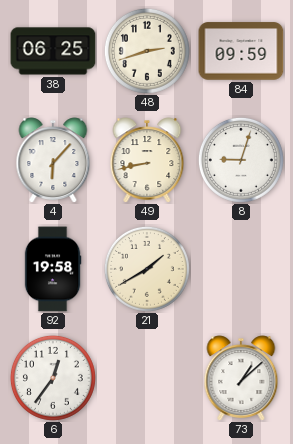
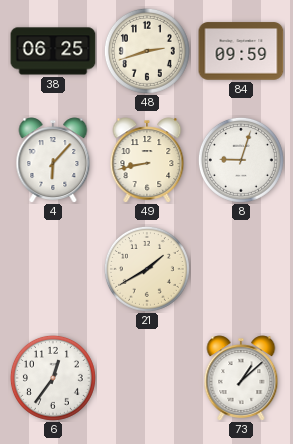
92: 19:58 -> none
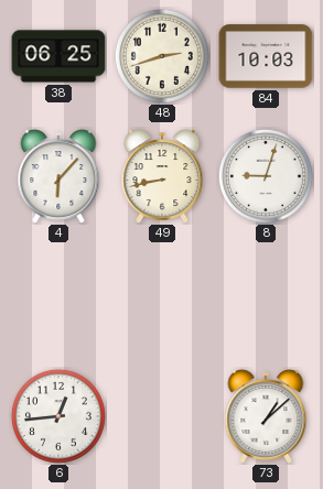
84: 09:59 -> 10:03
21: 1:40 -> none
6: 12:36 -> 12:44
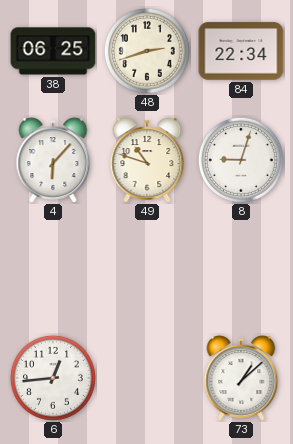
84: 10:03 -> 22:34
49: 8:43 -> 10:48
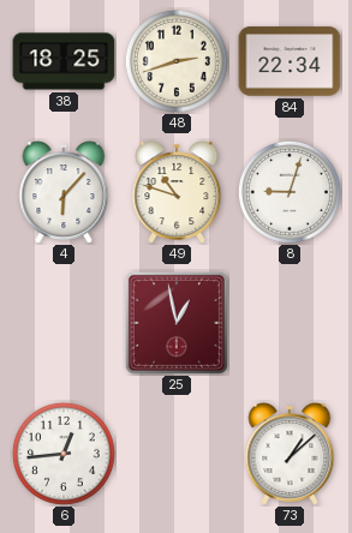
38: 06:25 -> 18:25
25: none -> 12:58
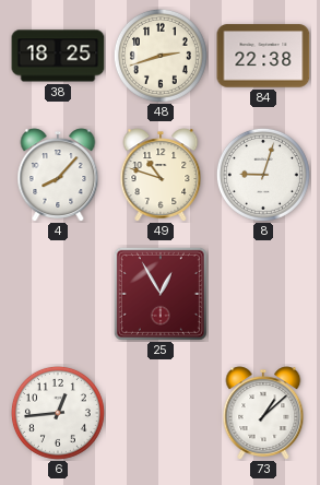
84: 22:34 -> 22:38
4: 6:07 -> 8:07
25: 12:58 -> 12:55
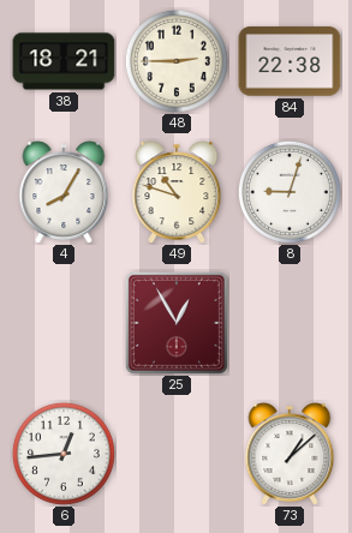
38: 18:25 -> 18:21
48: 2:42 -> 2:45
4: 8:07 -> 8:05
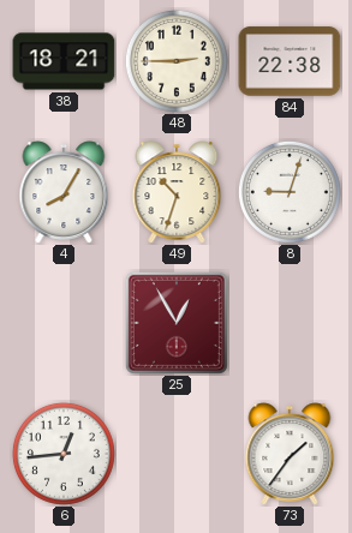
49: 10:48 -> 10:33
73: 1:08 -> 1:36
